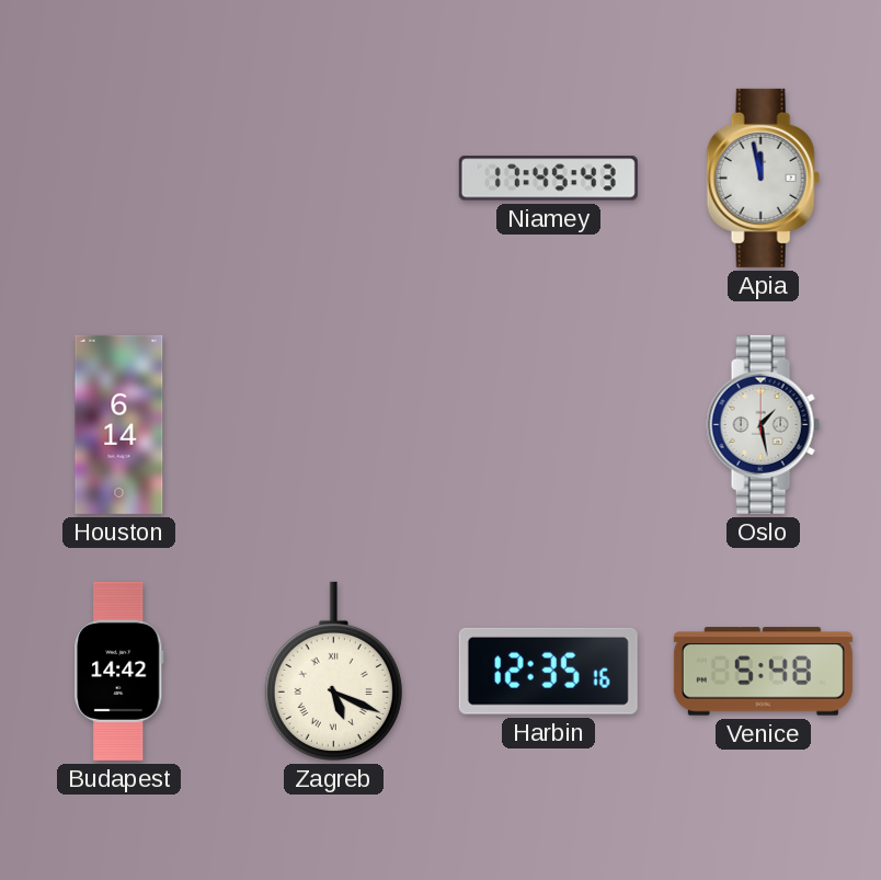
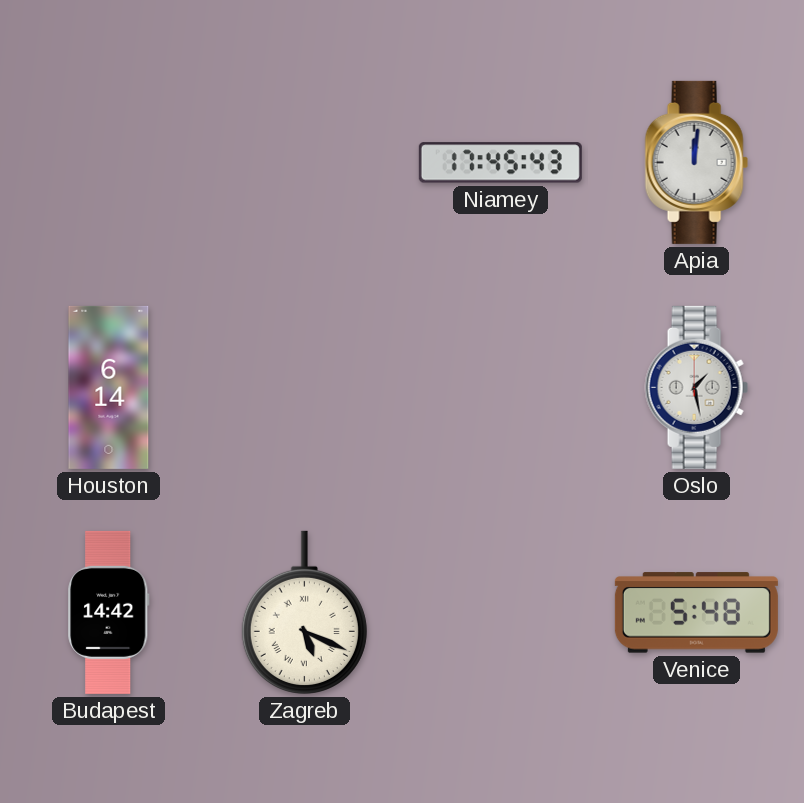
Apia: 11:58 -> 12:01
Harbin: 12:35 -> none
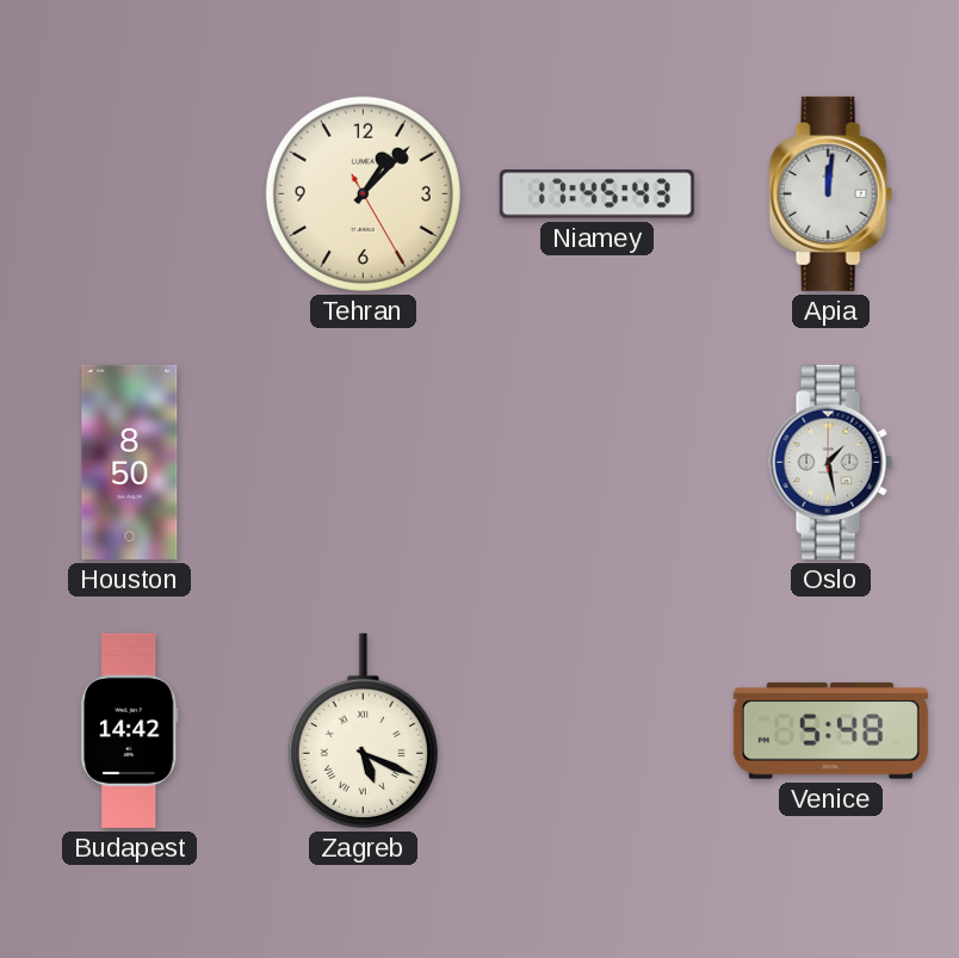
Tehran: none -> 1:07
Houston: 6:14 -> 8:50
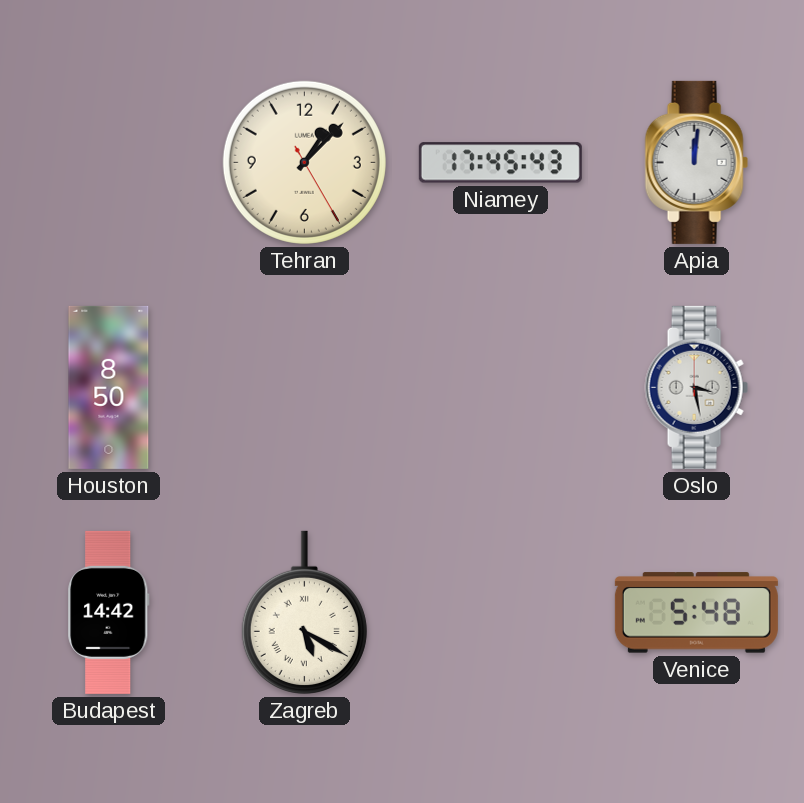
Oslo: 1:28 -> 3:28
Zagreb: 5:19 -> 5:20
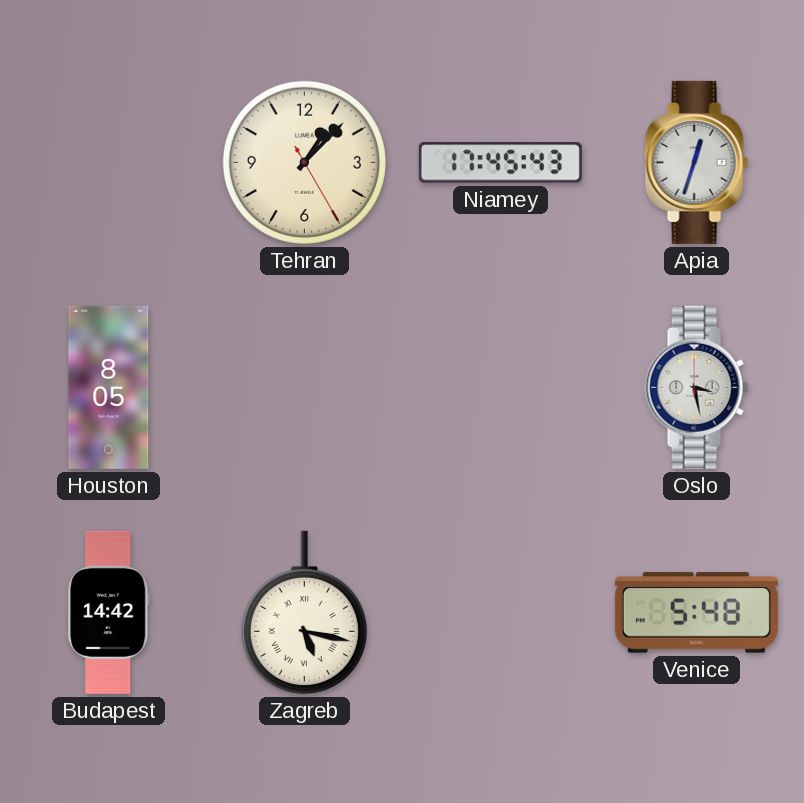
Apia: 12:01 -> 12:33
Houston: 8:50 -> 8:05
Zagreb: 5:20 -> 5:17
